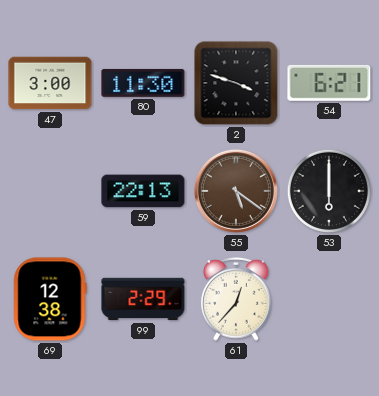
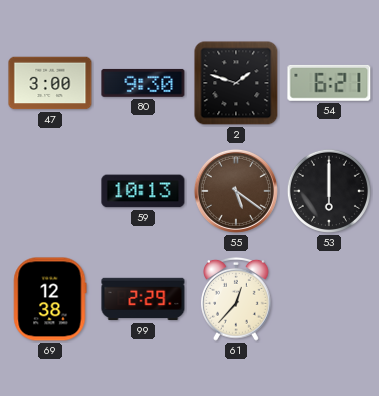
80: 11:30 -> 9:30
2: 3:48 -> 1:48
59: 22:13 -> 10:13
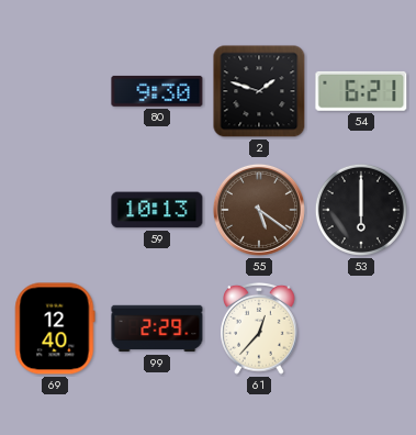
47: 3:00 -> none
69: 12:38 -> 12:40
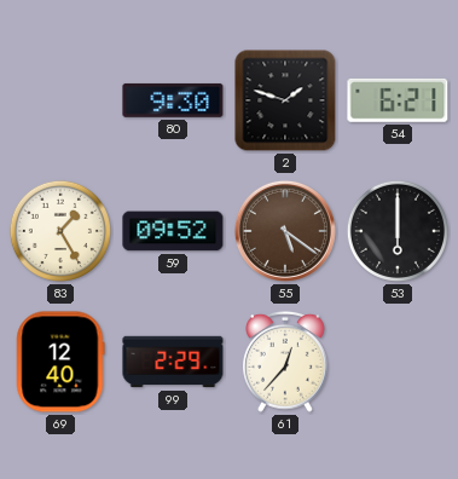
83: none -> 1:25
59: 10:13 -> 09:52
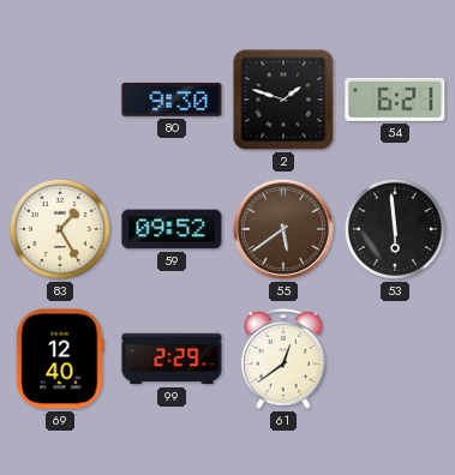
55: 5:21 -> 5:39
53: 6:00 -> 5:59
61: 12:37 -> 12:39
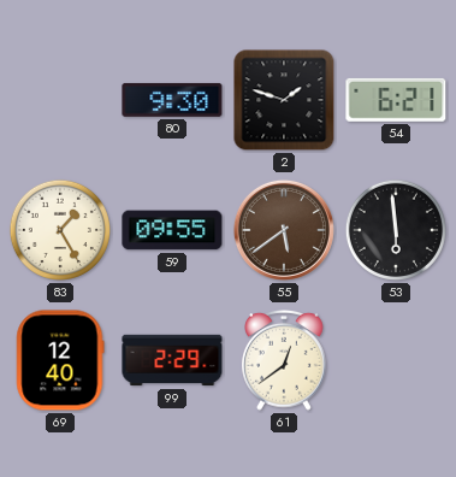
59: 09:52 -> 09:55
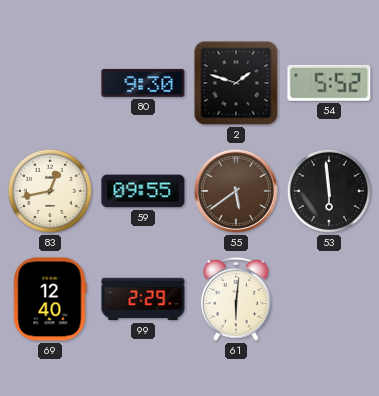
54: 6:21 -> 5:52
83: 1:25 -> 12:43
61: 12:39 -> 6:01
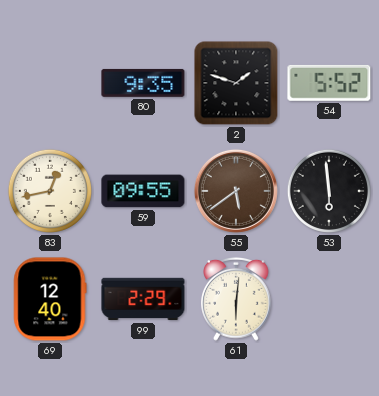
80: 9:30 -> 9:35
